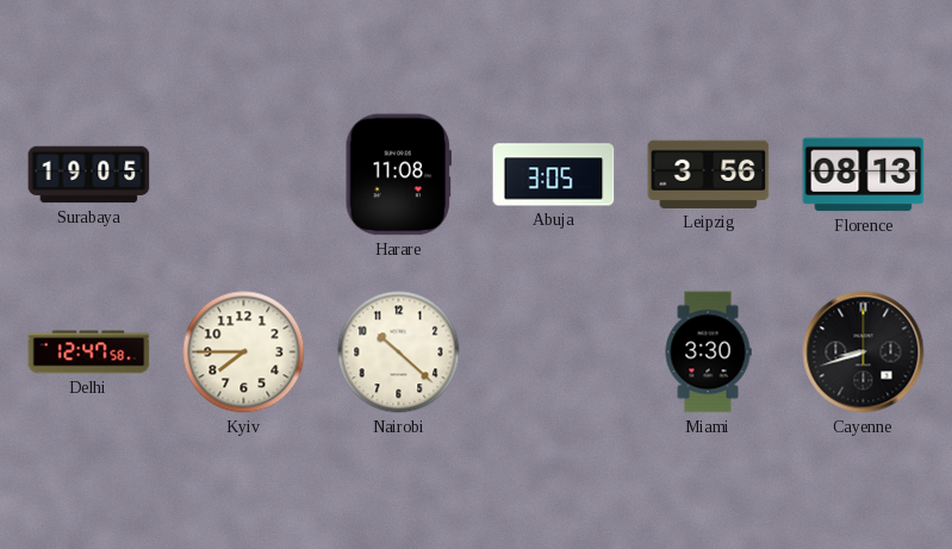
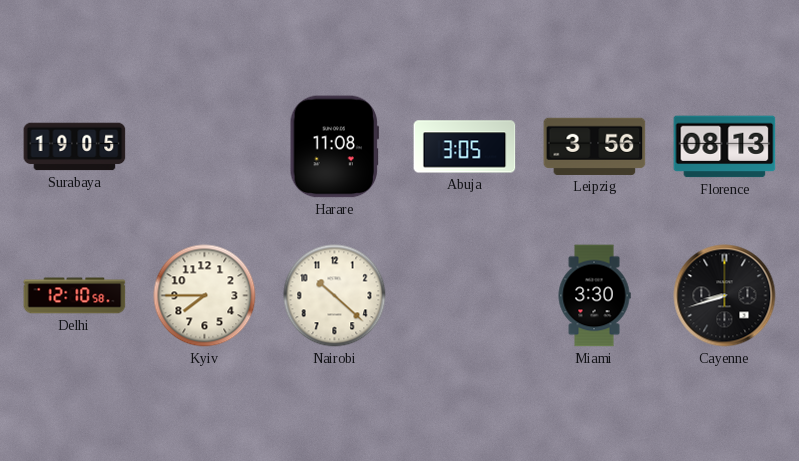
Delhi: 12:47 -> 12:10
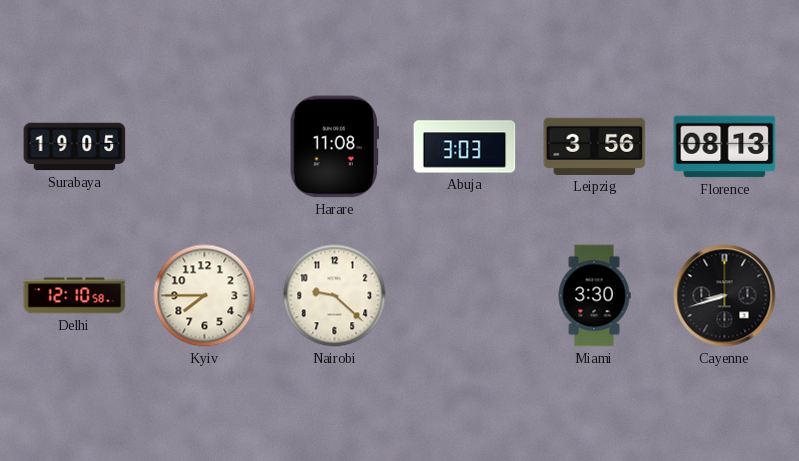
Abuja: 3:05 -> 3:03
Nairobi: 10:22 -> 9:22
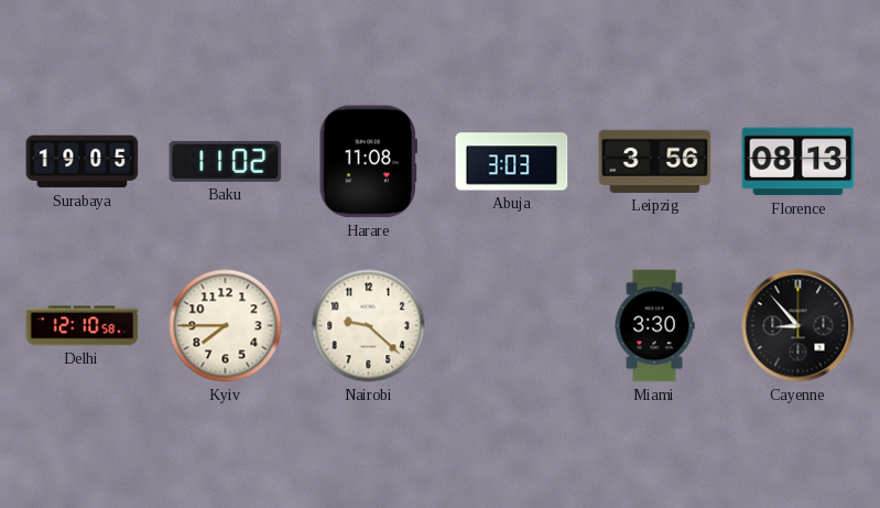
Baku: none -> 11:02
Cayenne: 8:42 -> 8:53
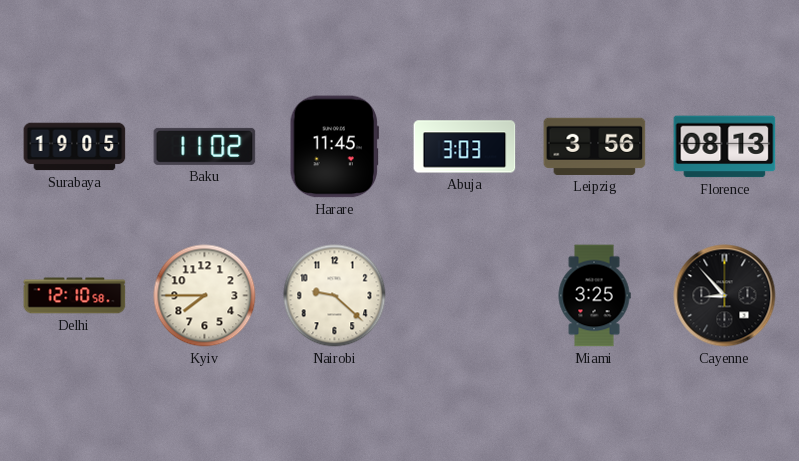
Harare: 11:08 -> 11:45
Miami: 3:30 -> 3:25
